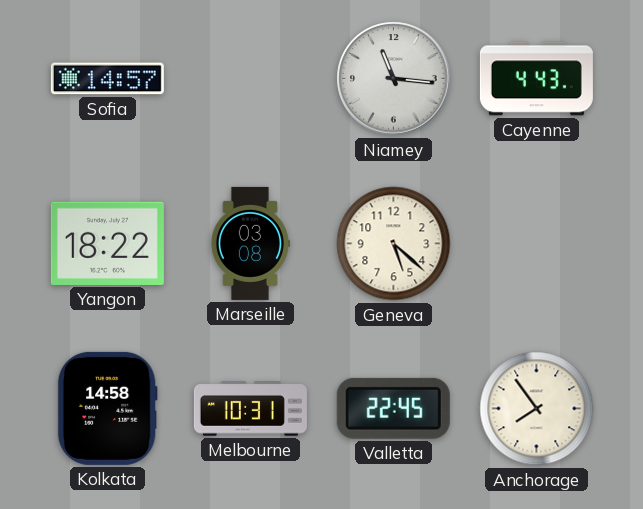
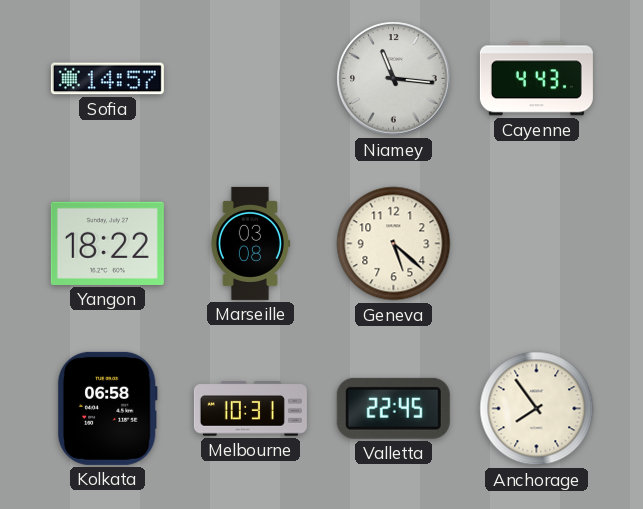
Kolkata: 14:58 -> 06:58
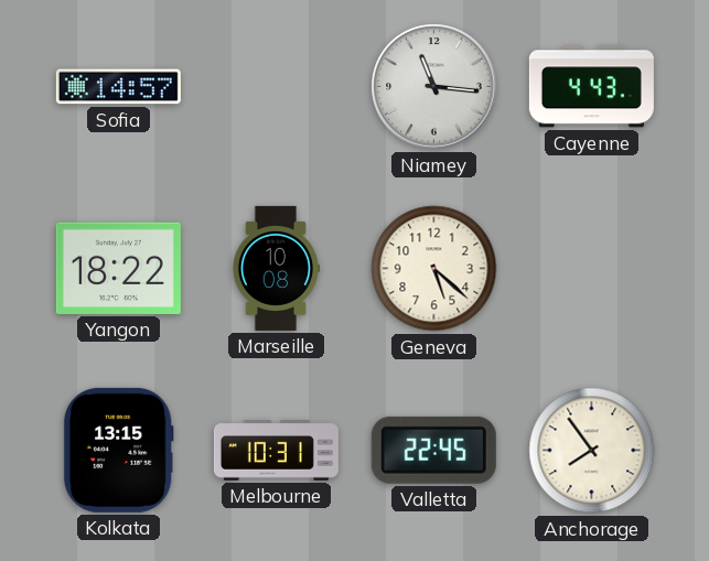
Marseille: 03:08 -> 10:08
Kolkata: 06:58 -> 13:15
